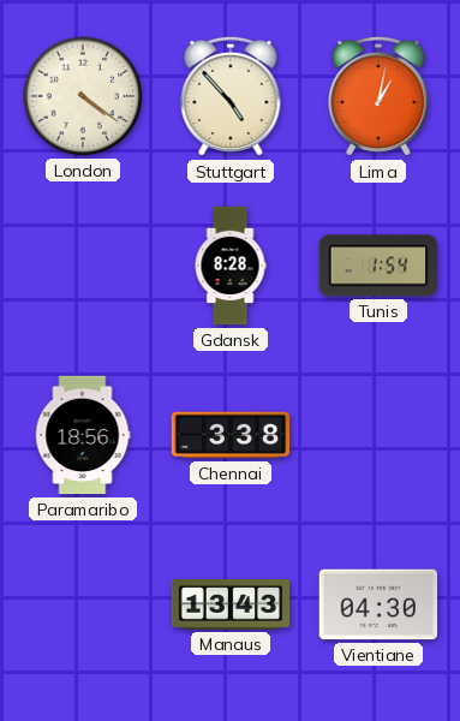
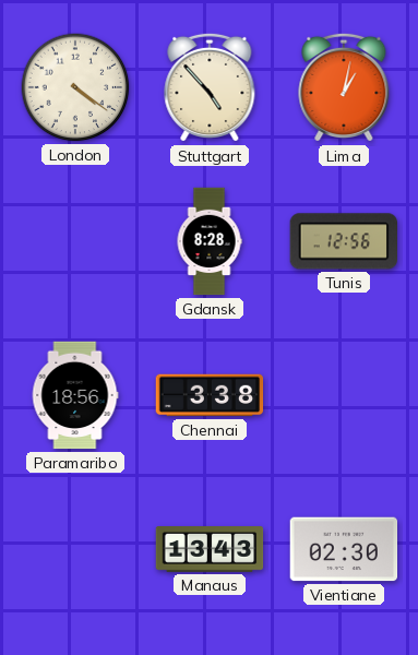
Tunis: 1:54 -> 12:56
Vientiane: 04:30 -> 02:30
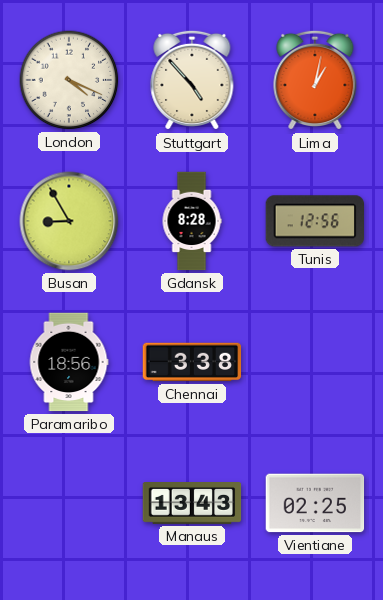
London: 4:21 -> 4:19
Busan: none -> 8:55
Vientiane: 02:30 -> 02:25
